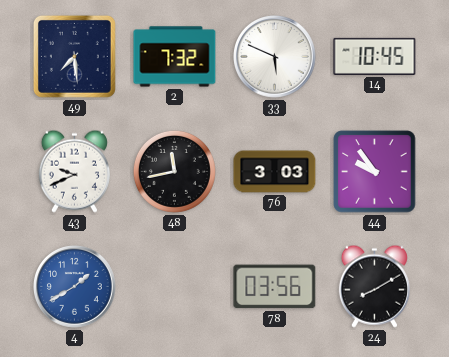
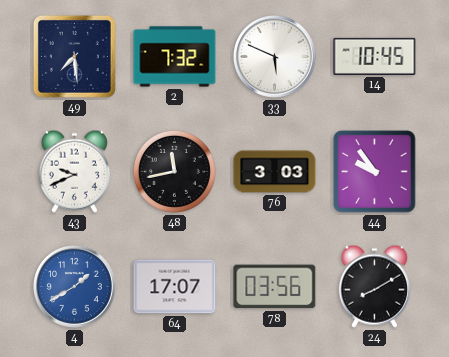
64: none -> 17:07
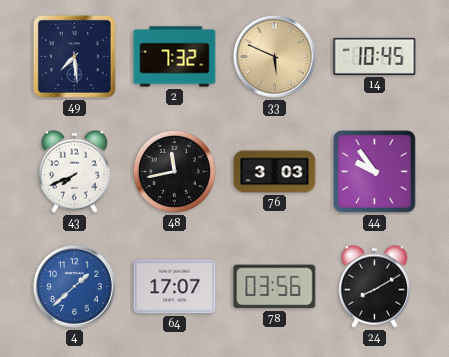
33 dial: white -> champagne
43: 9:41 -> 7:41
4: 1:40 -> 1:38
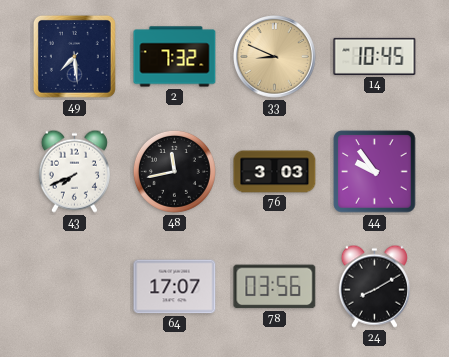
33: 5:49 -> 8:49
4: 1:38 -> none
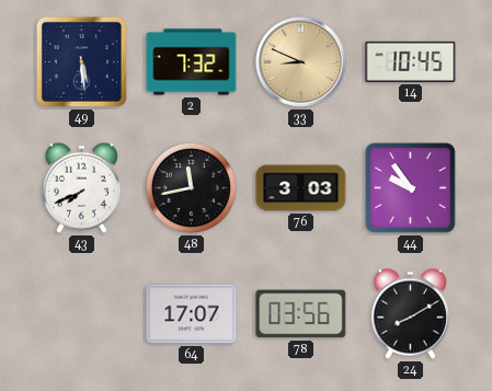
49: 7:29 -> 5:29
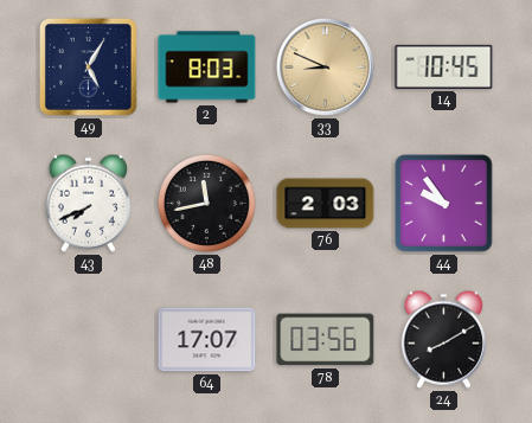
49: 5:29 -> 5:05
2: 7:32 -> 8:03
76: 3:03 -> 2:03
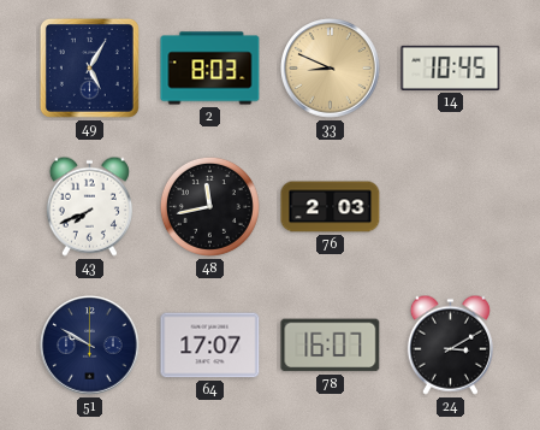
44: 9:54 -> none
51: none -> 9:50
78: 03:56 -> 16:07
24: 8:10 -> 3:10
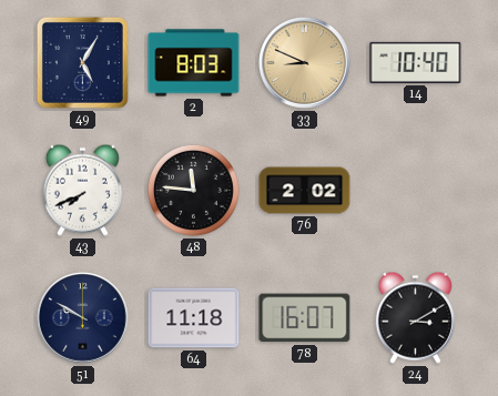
14: 10:45 -> 10:40
48: 11:43 -> 11:46
76: 2:03 -> 2:02
64: 17:07 -> 11:18
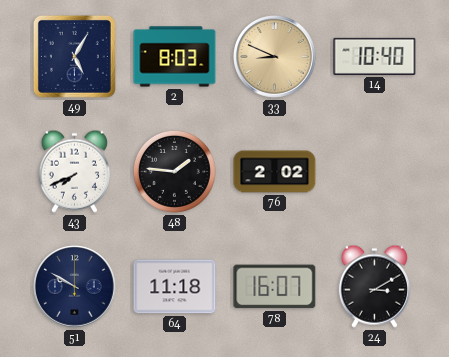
48: 11:46 -> 1:46
